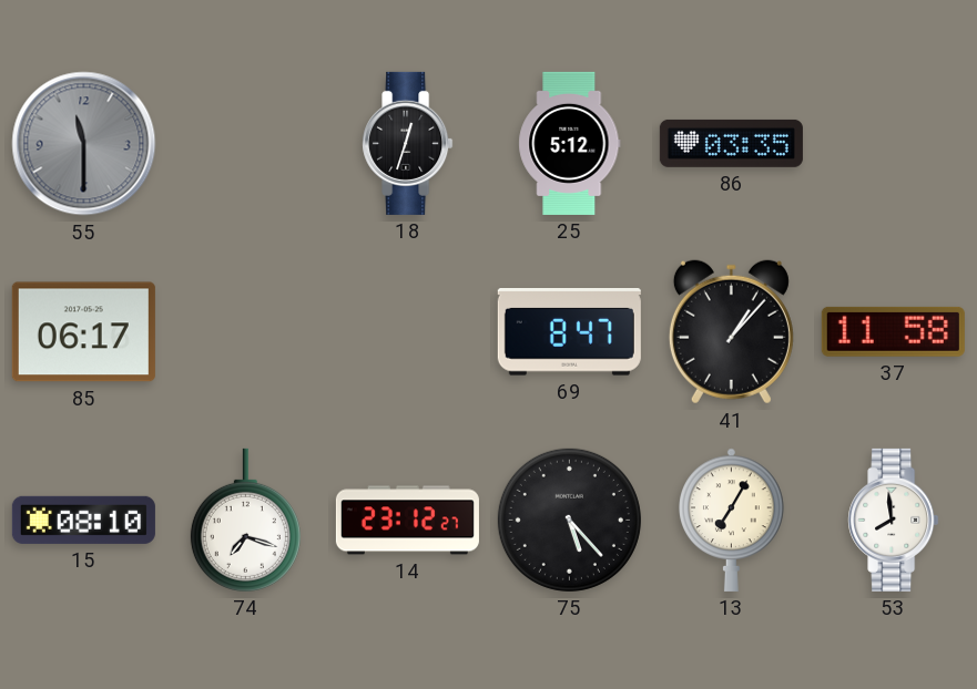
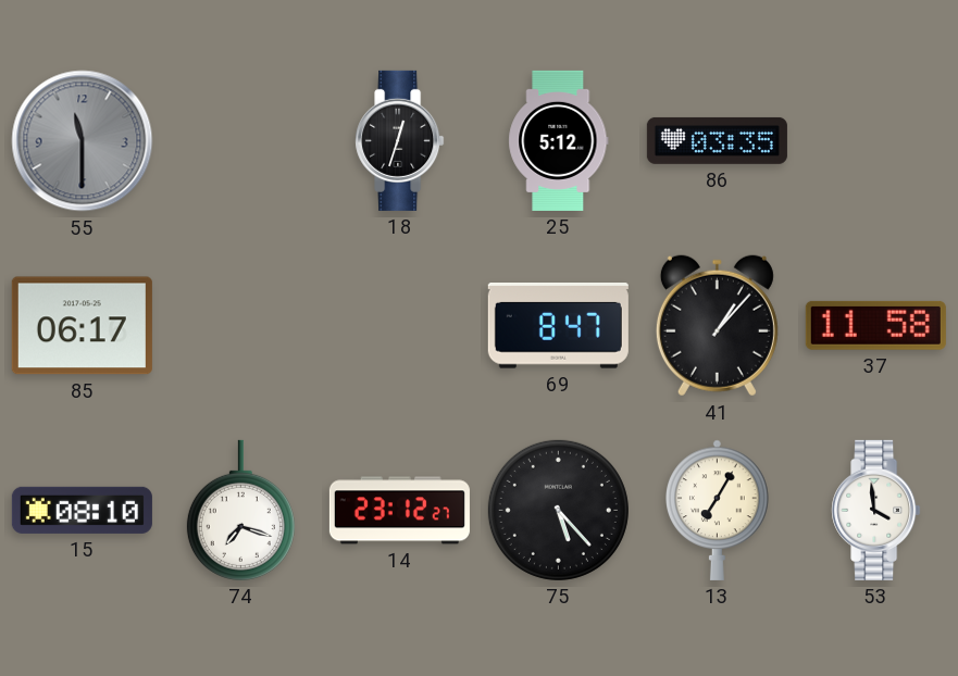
53: 7:59 -> 3:59
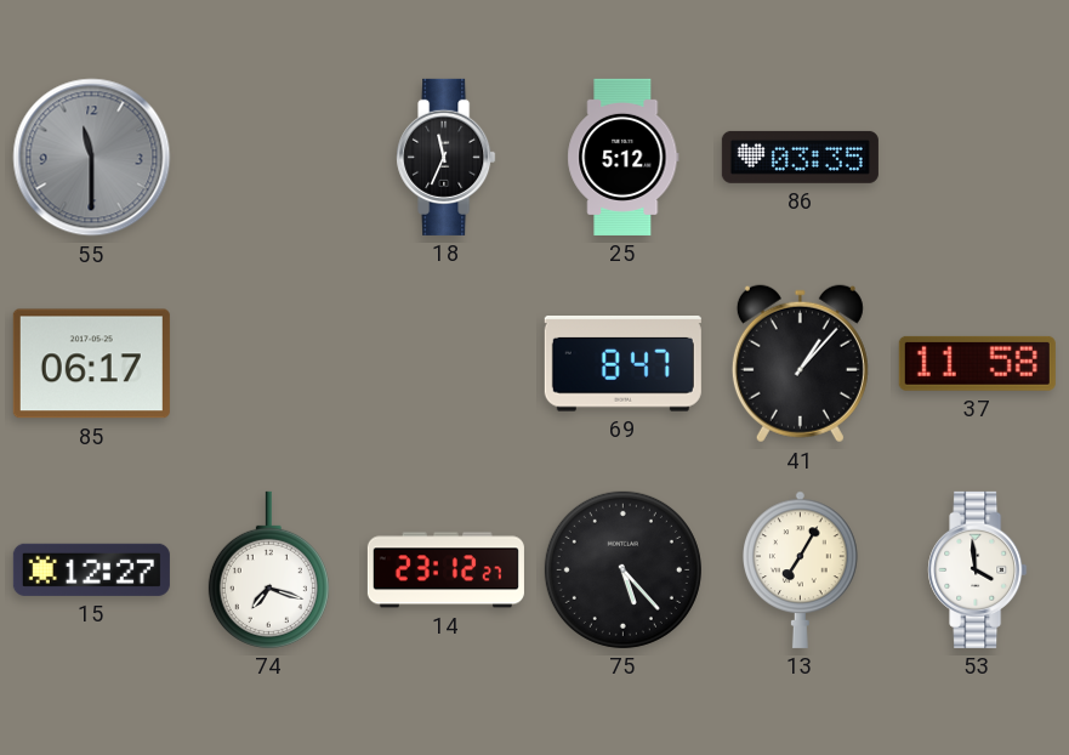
18: 12:33 -> 11:34
15: 08:10 -> 12:27
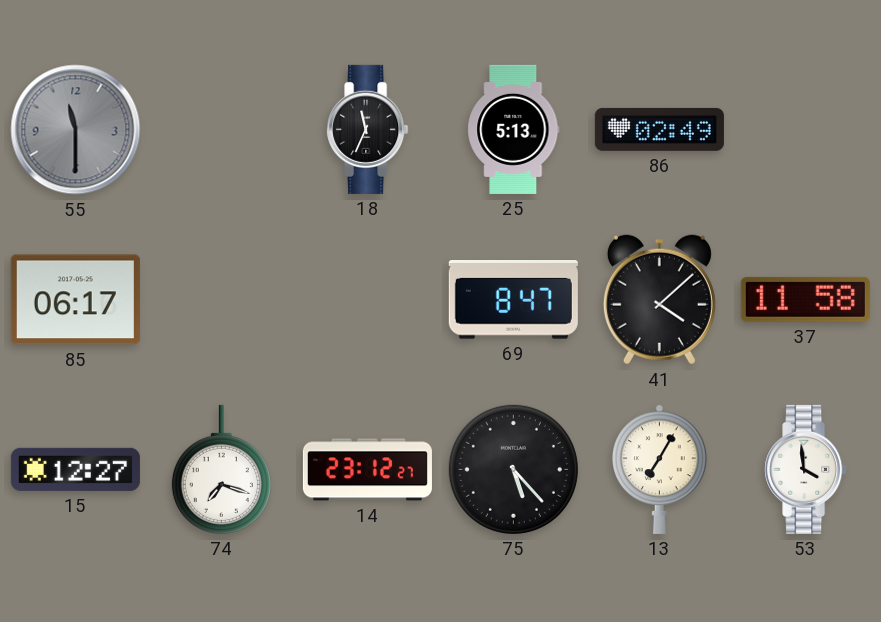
25: 5:12 -> 5:13
86: 03:35 -> 02:49
41: 1:07 -> 4:08
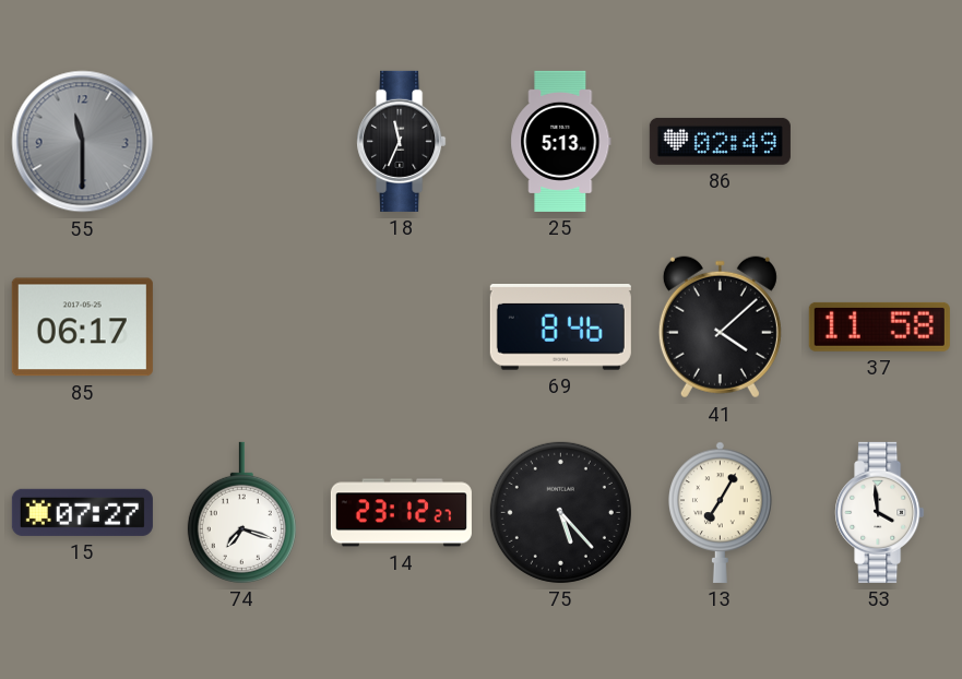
69: 8:47 -> 8:46
15: 12:27 -> 07:27
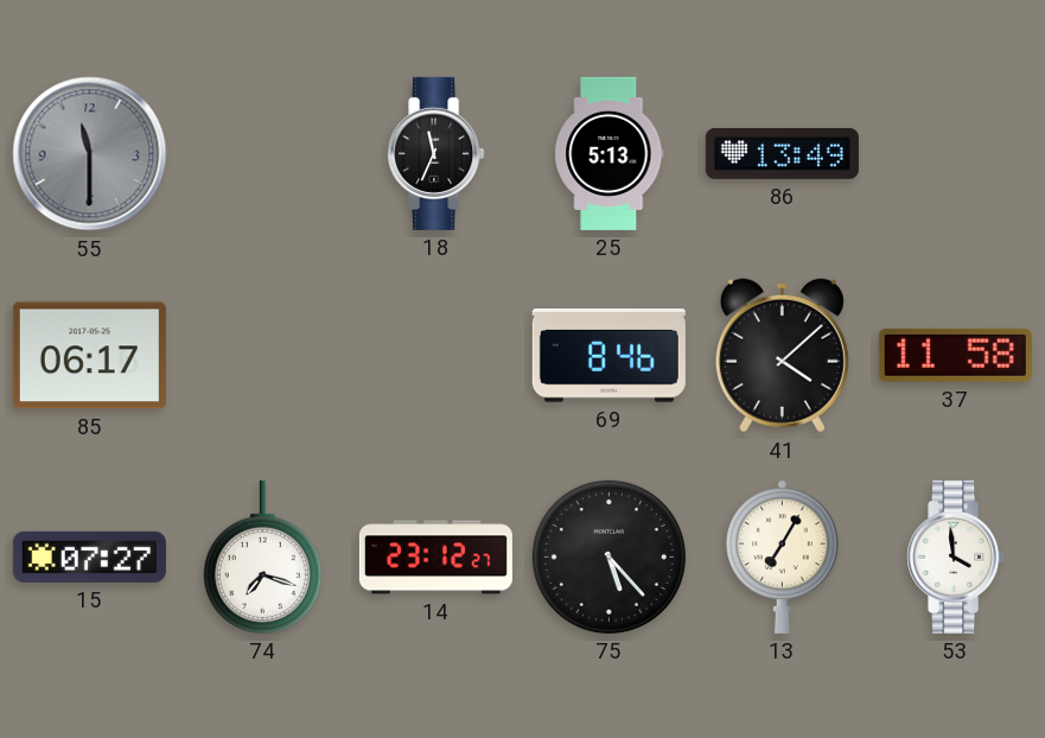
86: 02:49 -> 13:49
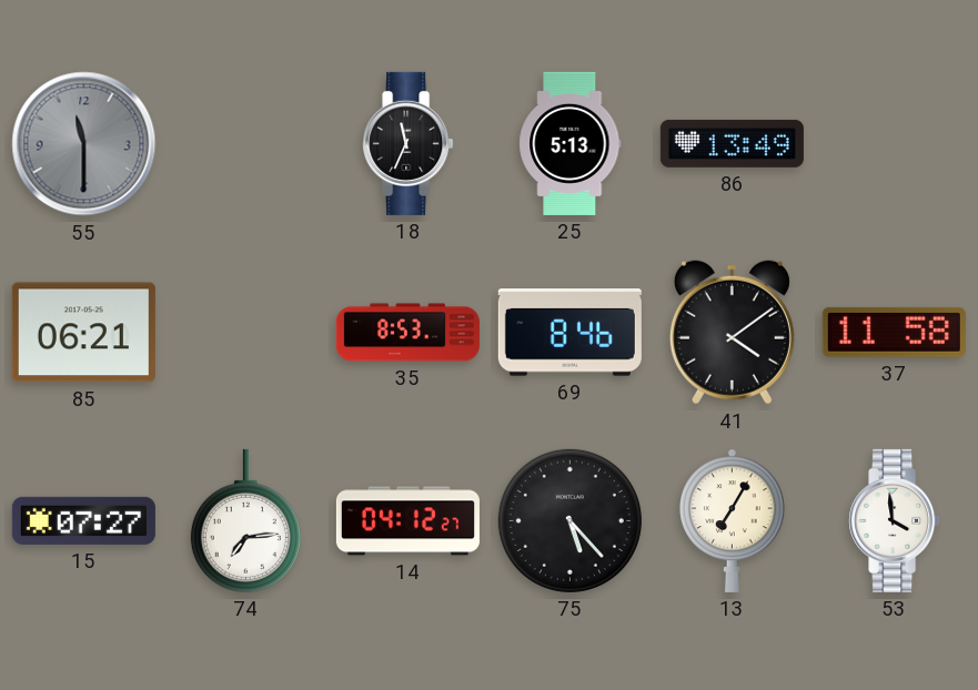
85: 06:17 -> 06:21
35: none -> 8:53
41: 4:08 -> 4:09
74: 7:18 -> 7:14
14: 23:12 -> 04:12
